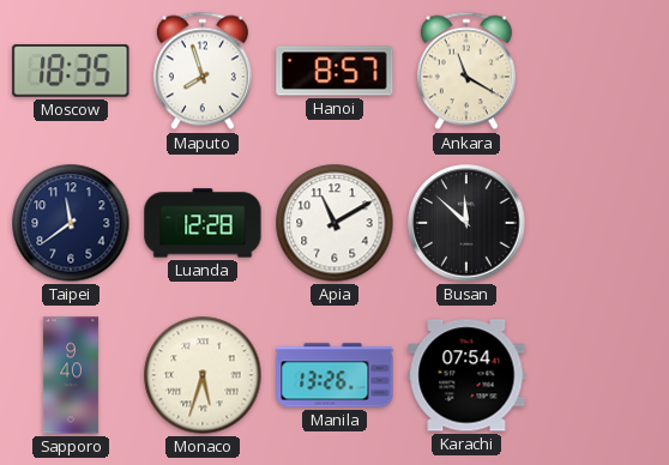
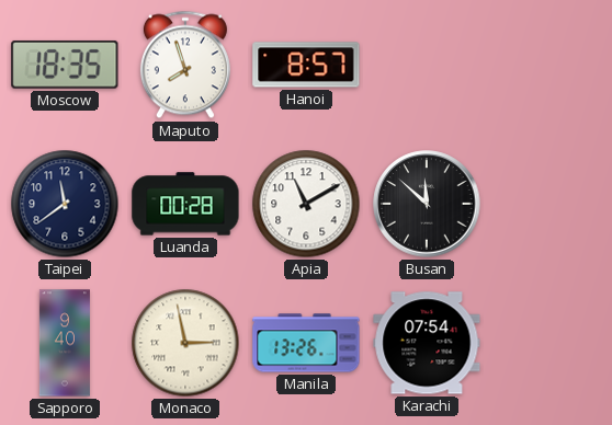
Ankara: 11:20 -> none
Luanda: 12:28 -> 00:28
Monaco: 5:33 -> 2:58
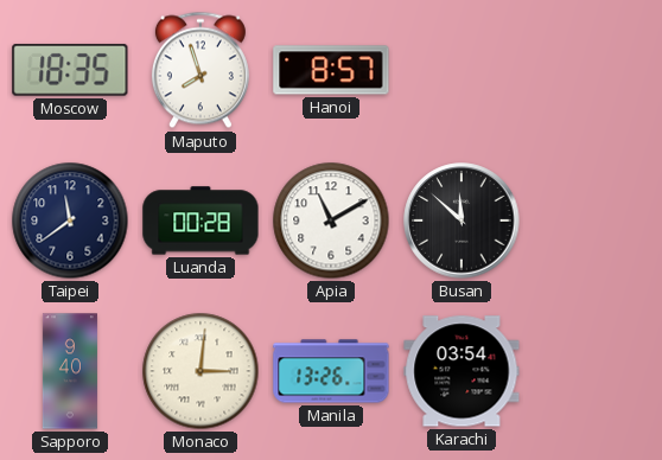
Monaco: 2:58 -> 3:01
Karachi: 07:54 -> 03:54
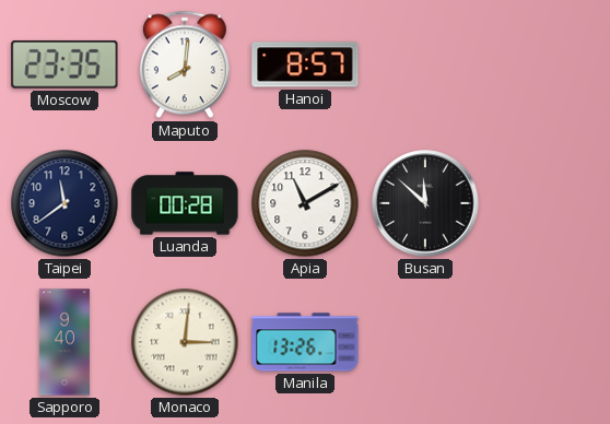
Moscow: 18:35 -> 23:35
Maputo: 7:57 -> 8:01
Karachi: 03:54 -> none
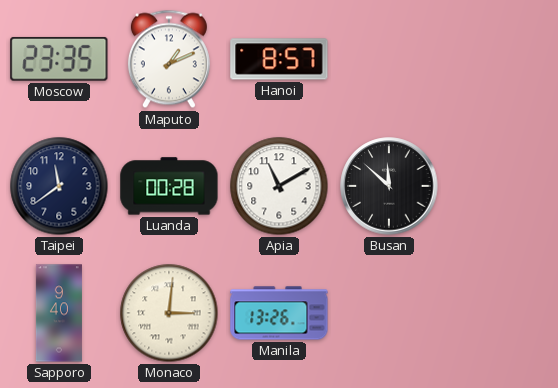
Maputo: 8:01 -> 1:11
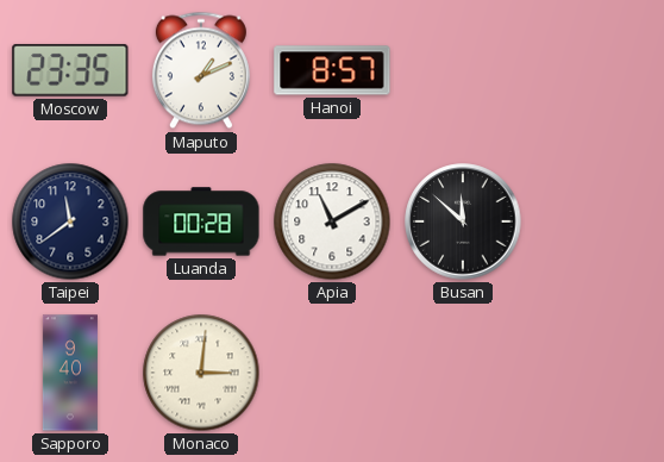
Manila: 13:26 -> none
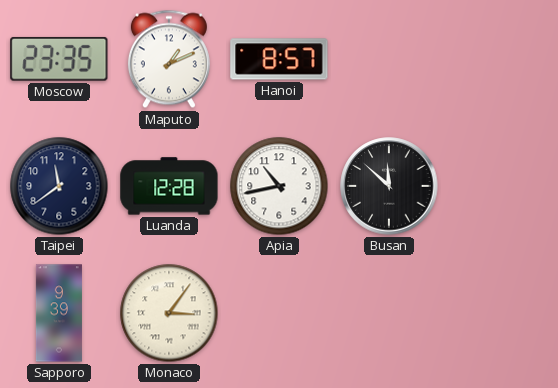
Luanda: 00:28 -> 12:28
Apia: 11:10 -> 10:43
Sapporo: 9:40 -> 9:39
Monaco: 3:01 -> 3:06
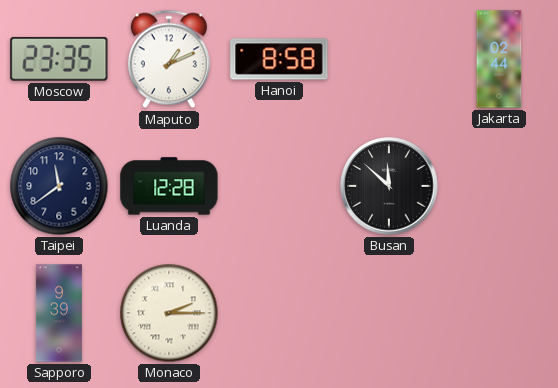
Hanoi: 8:57 -> 8:58
Jakarta: none -> 02:44
Apia: 10:43 -> none
Monaco: 3:06 -> 2:15
